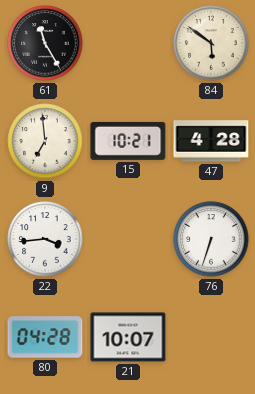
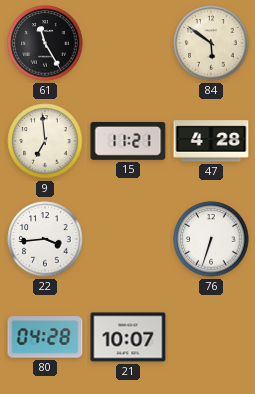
15: 10:21 -> 11:21
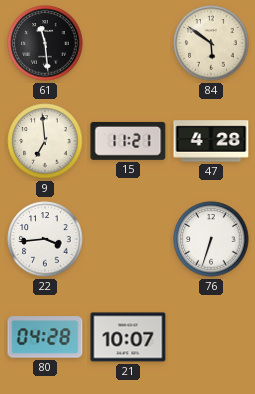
61: 11:25 -> 11:29
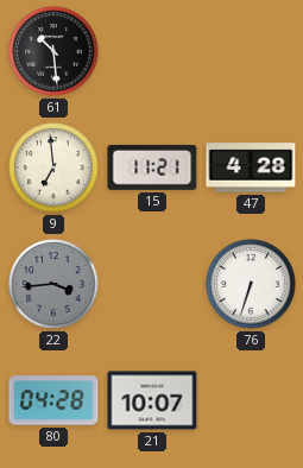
61: 11:29 -> 10:29
84: 5:51 -> none
22 dial: white -> grey
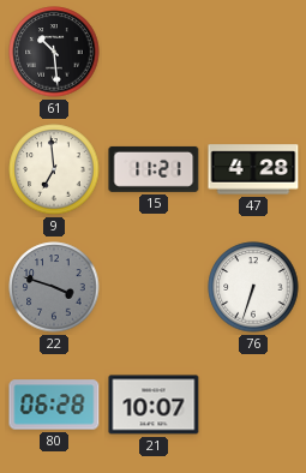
22: 3:44 -> 3:48
80: 04:28 -> 06:28
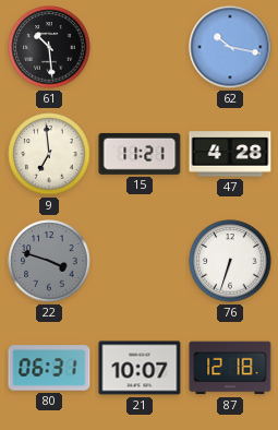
62: none -> 10:17
80: 06:28 -> 06:31
87: none -> 12:18
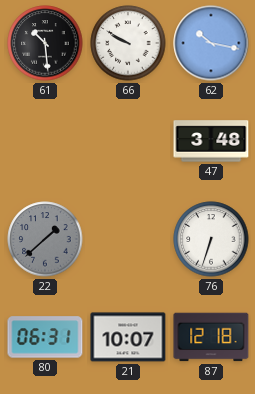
66: none -> 9:50
9: 6:59 -> none
15: 11:21 -> none
47: 4:28 -> 3:48
22: 3:48 -> 1:38
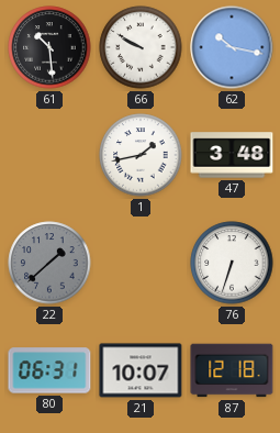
1: none -> 1:43
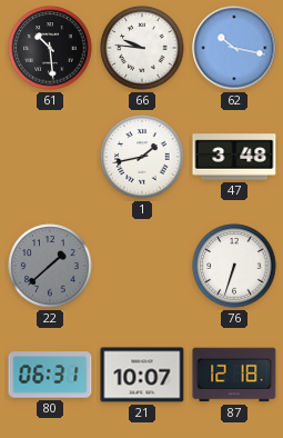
66: 9:50 -> 9:46
